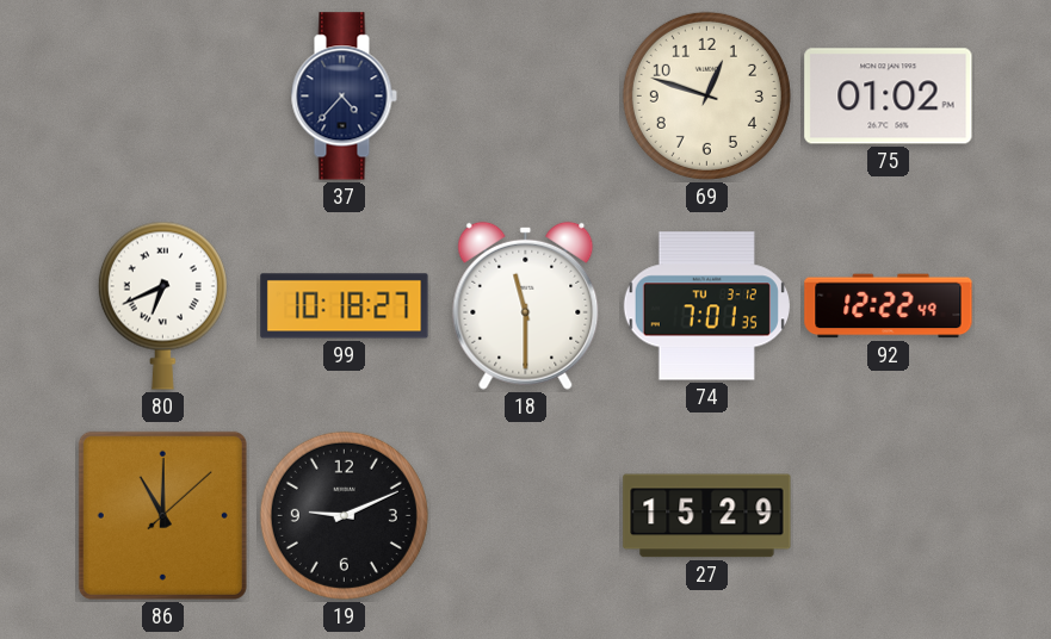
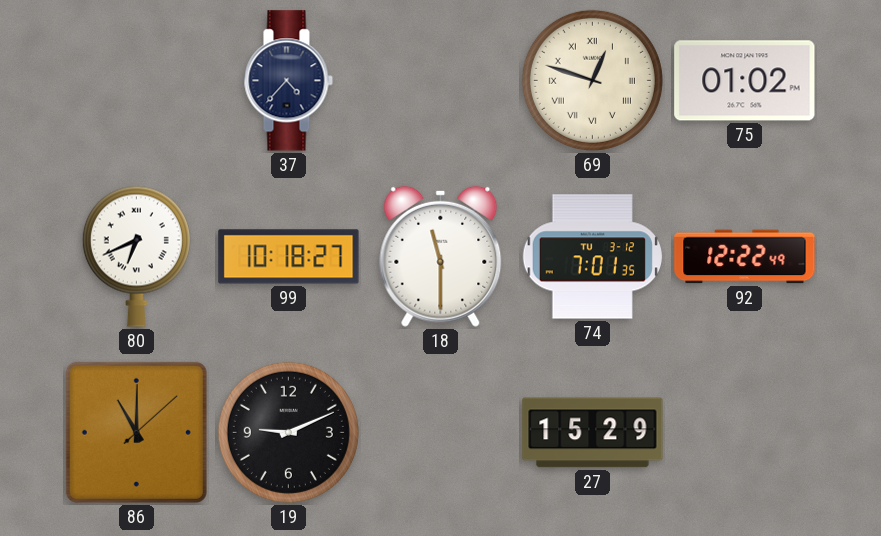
69 numerals: Arabic -> Roman
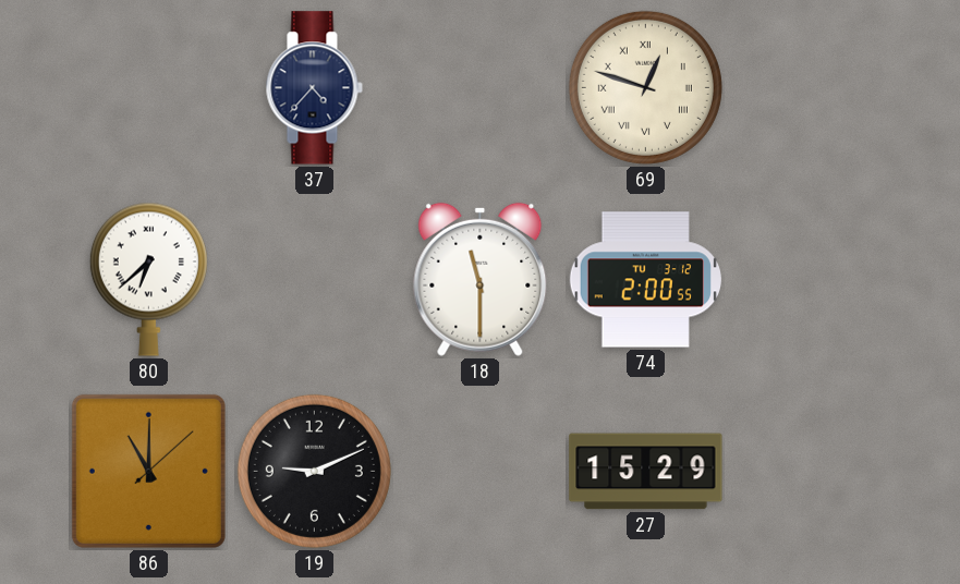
75: 01:02 -> none
80: 6:41 -> 6:38
99: 10:18 -> none
74: 7:01 -> 2:00
92: 12:22 -> none
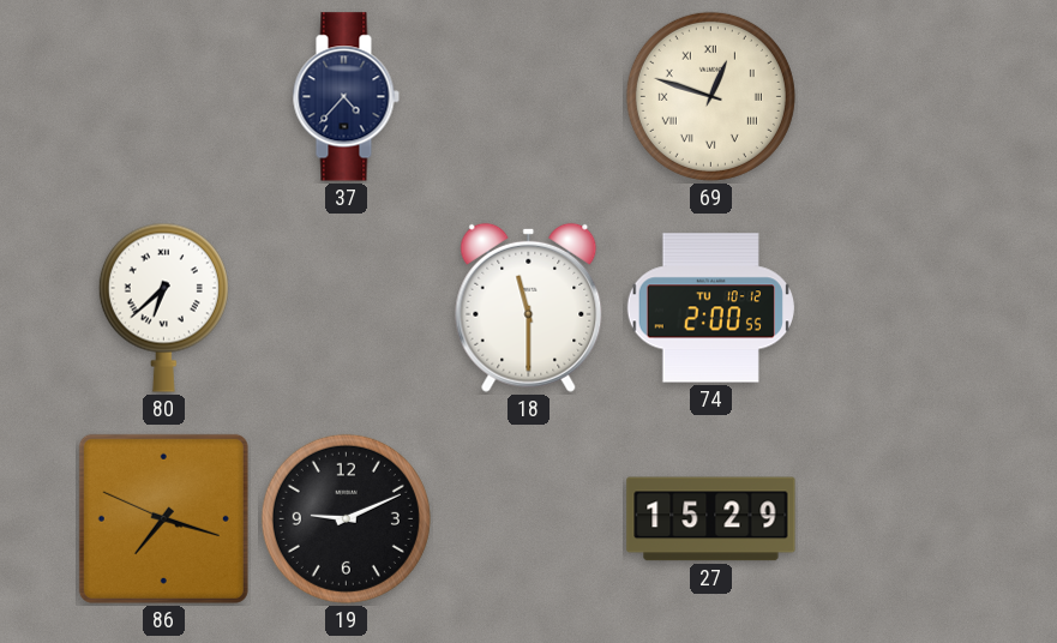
74 date: TU 3-12 -> TU 10-12
86: 11:00 -> 7:17
